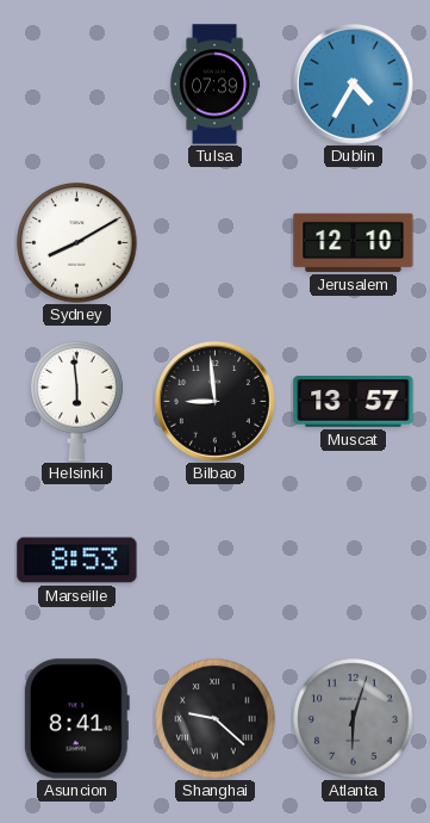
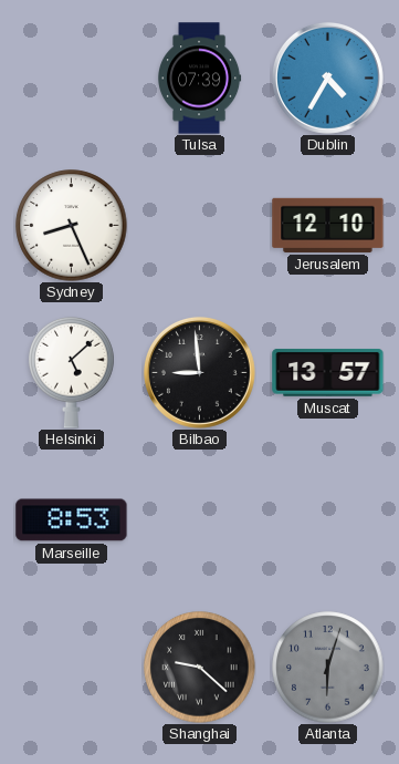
Sydney: 8:10 -> 8:26
Helsinki: 5:59 -> 5:08
Asuncion: 8:41 -> none
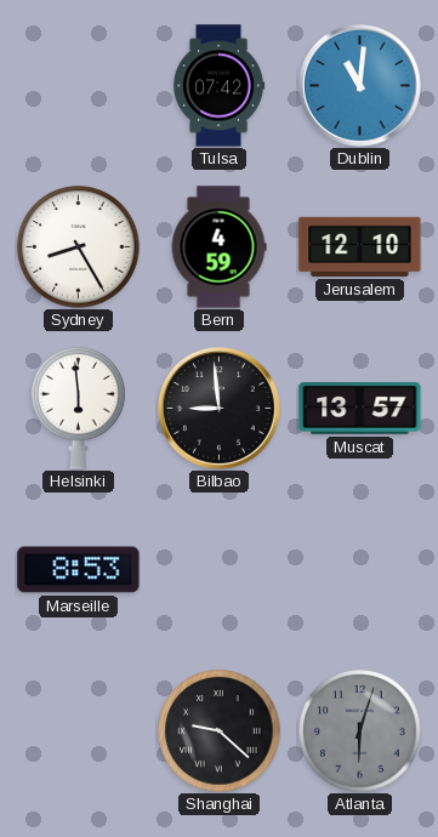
Tulsa: 07:39 -> 07:42
Dublin: 4:35 -> 11:01
Sydney: 8:26 -> 8:25
Bern: none -> 4:59
Helsinki: 5:08 -> 5:59
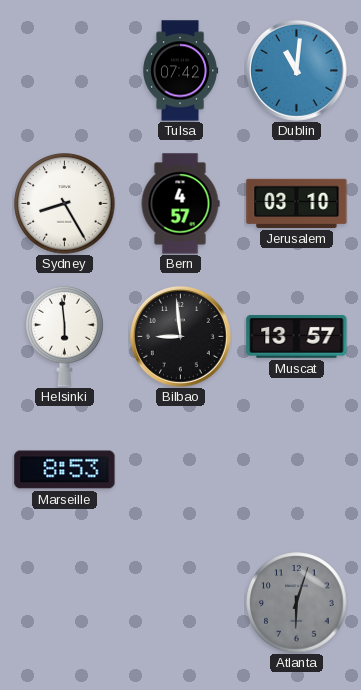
Bern: 4:59 -> 4:57
Jerusalem: 12:10 -> 03:10
Shanghai: 9:22 -> none
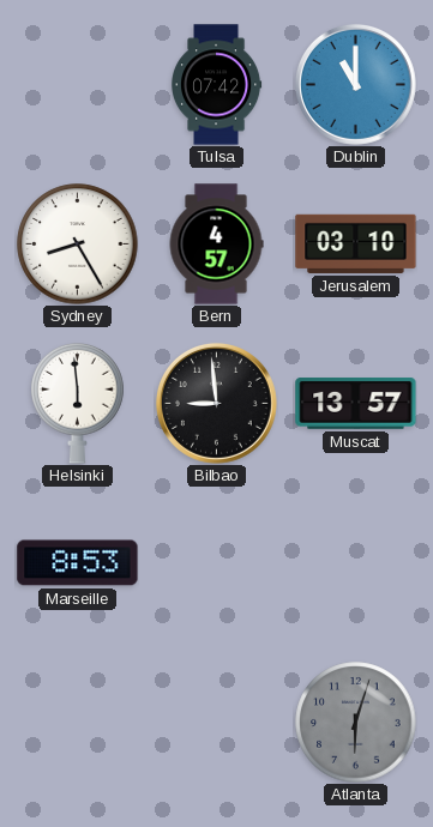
Dublin: 11:01 -> 11:00
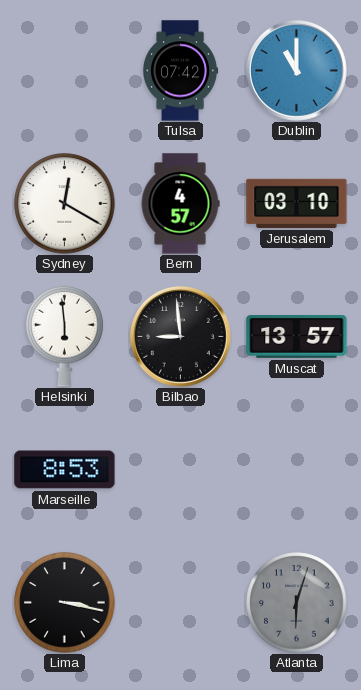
Sydney: 8:25 -> 12:20
Lima: none -> 3:17
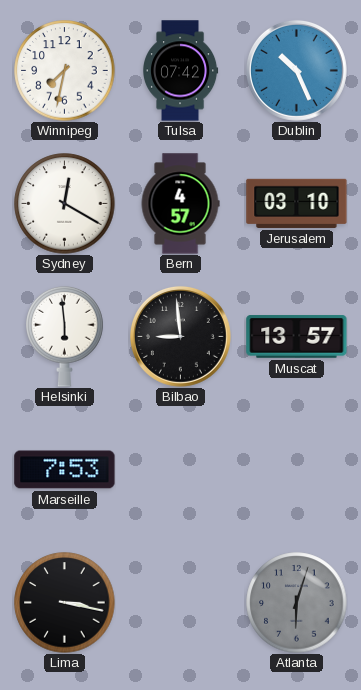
Winnipeg: none -> 7:32
Dublin: 11:00 -> 10:26
Marseille: 8:53 -> 7:53
